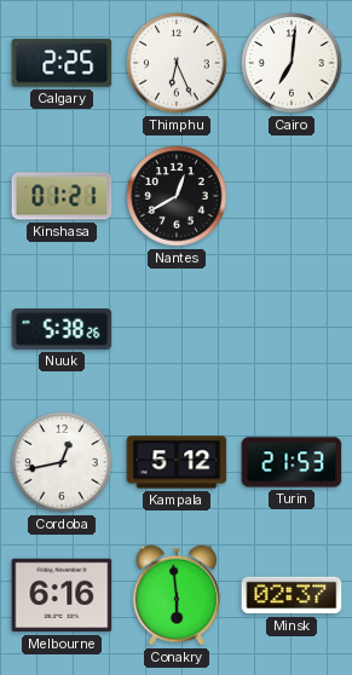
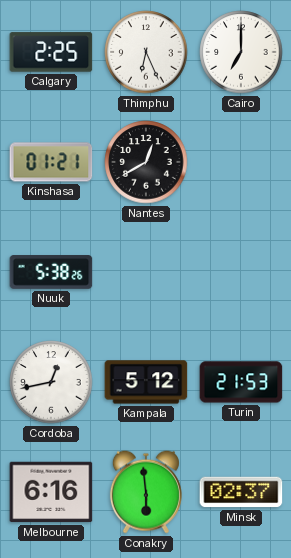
Cairo: 7:01 -> 7:00
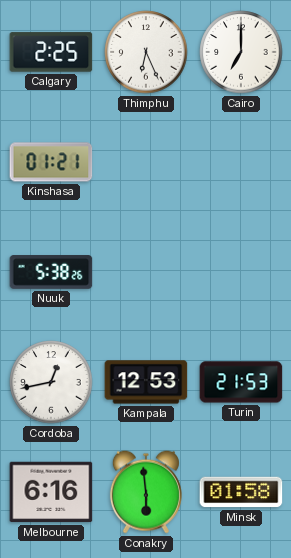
Nantes: 12:40 -> none
Kampala: 5:12 -> 12:53
Minsk: 02:37 -> 01:58
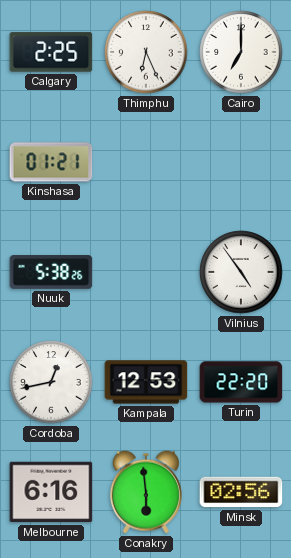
Vilnius: none -> 4:54
Turin: 21:53 -> 22:20
Minsk: 01:58 -> 02:56
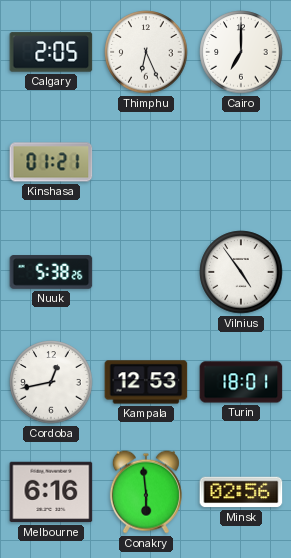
Calgary: 2:25 -> 2:05
Turin: 22:20 -> 18:01
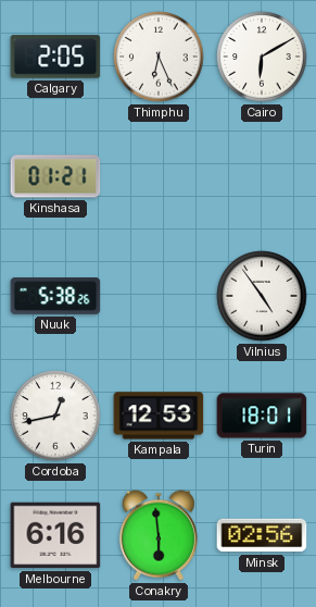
Cairo: 7:00 -> 6:10
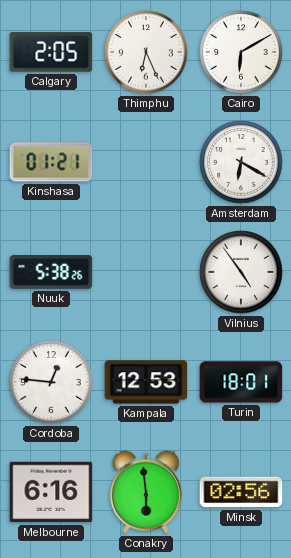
Amsterdam: none -> 6:20
Cordoba: 12:43 -> 12:46
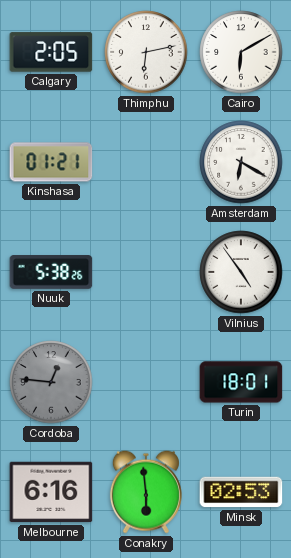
Thimphu: 6:26 -> 6:13
Cordoba dial: white -> grey
Kampala: 12:53 -> none
Minsk: 02:56 -> 02:53
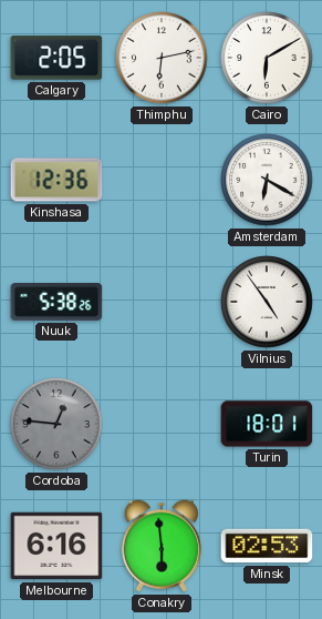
Kinshasa: 01:21 -> 12:36
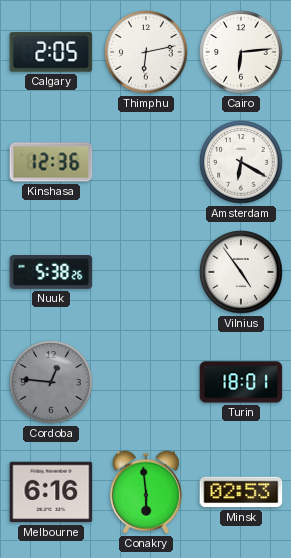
Cairo: 6:10 -> 6:14
